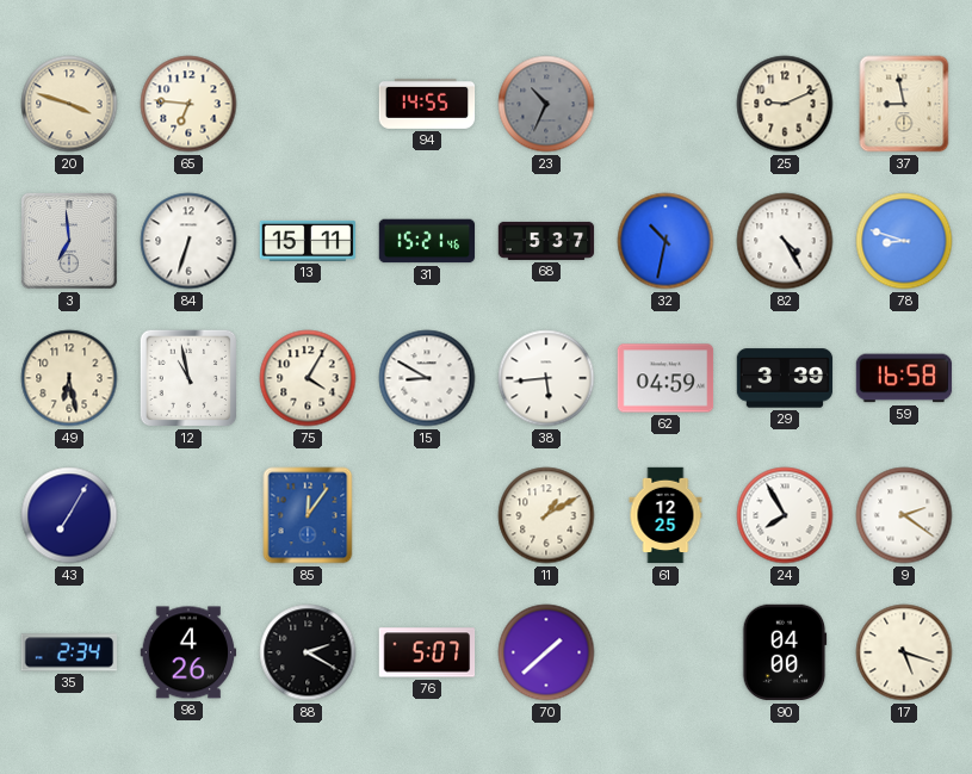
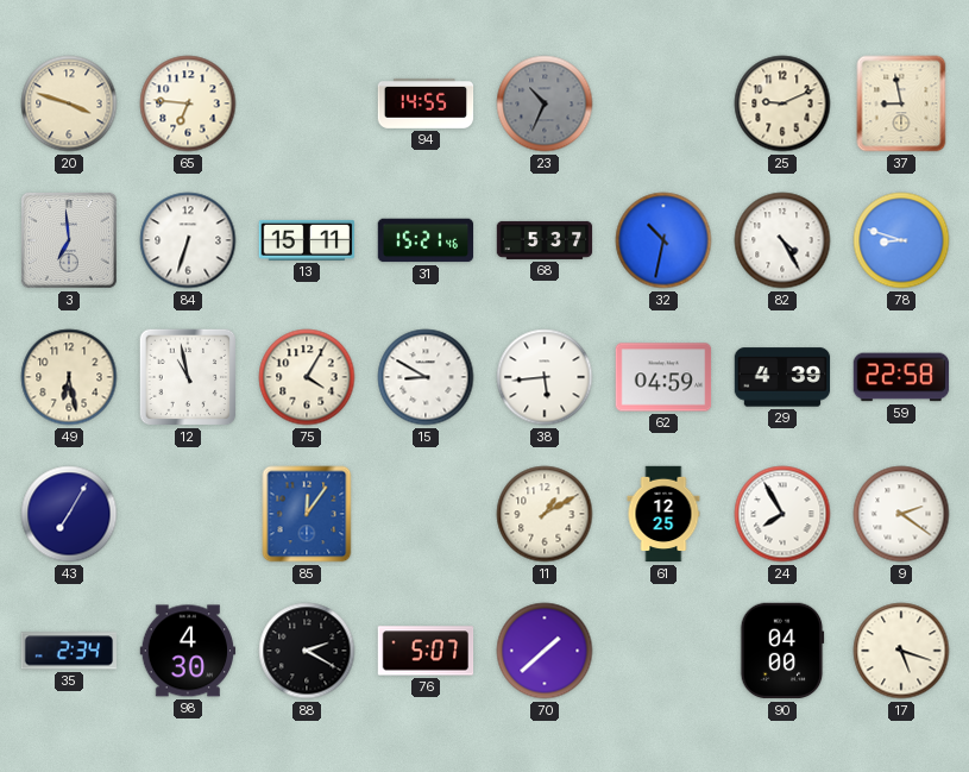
29: 3:39 -> 4:39
59: 16:58 -> 22:58
98: 4:26 -> 4:30
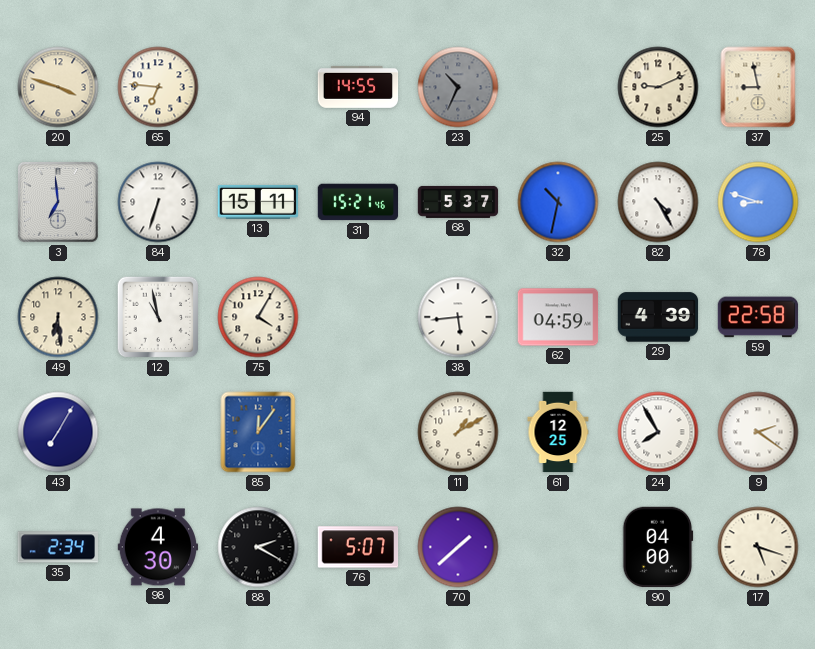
49: 6:28 -> 6:29
15: 8:50 -> none
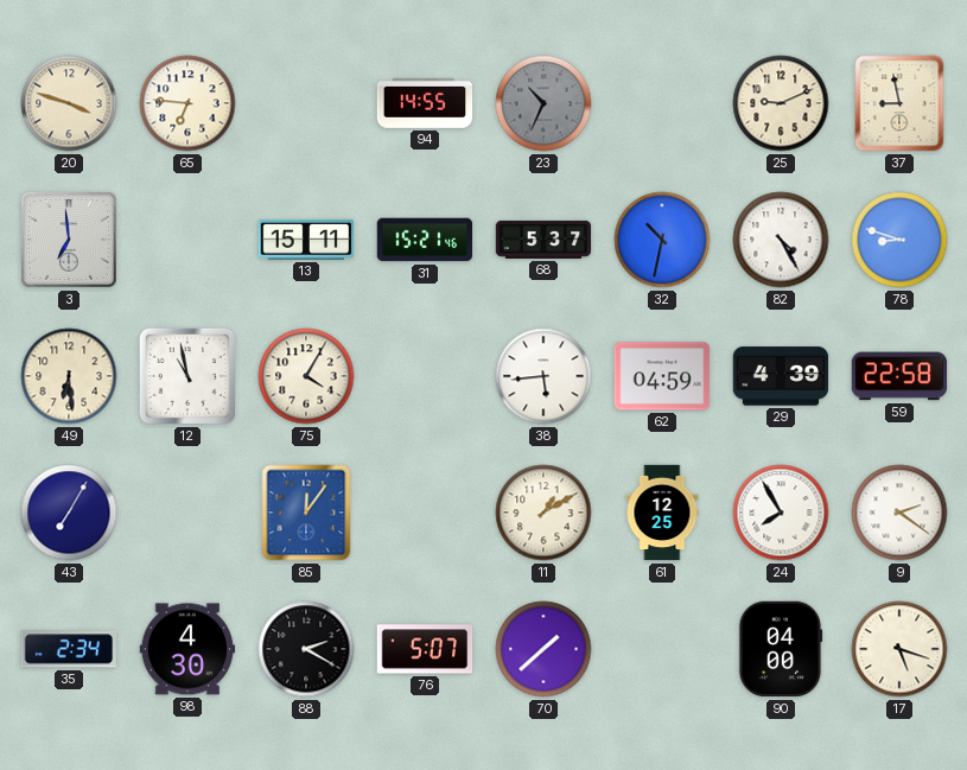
84: 6:33 -> none
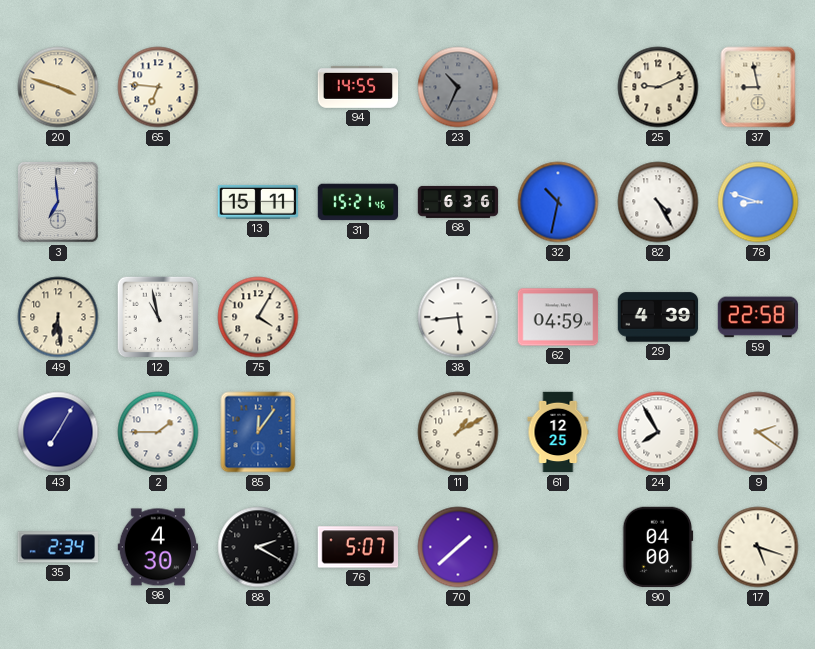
68: 5:37 -> 6:36
2: none -> 1:45
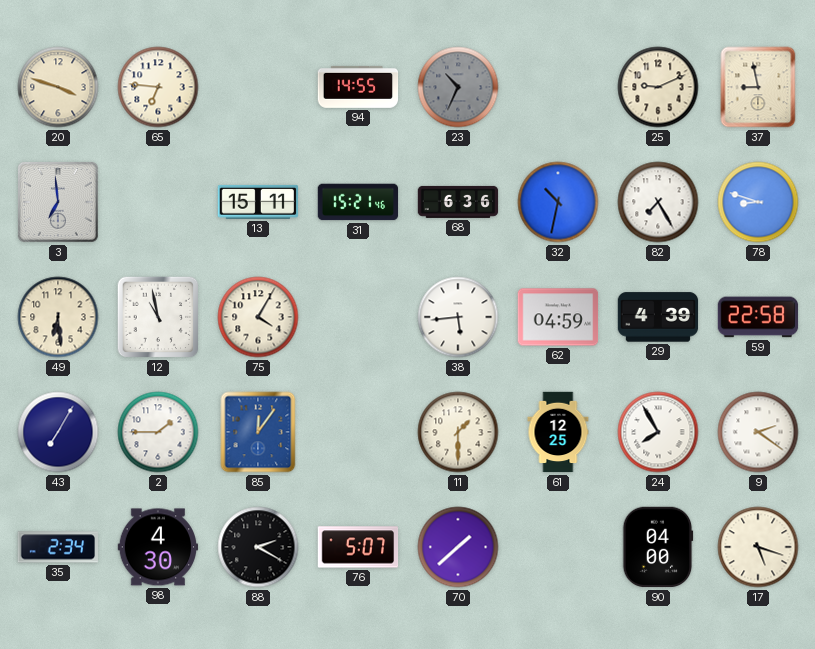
82: 4:25 -> 7:25
11: 1:10 -> 1:30
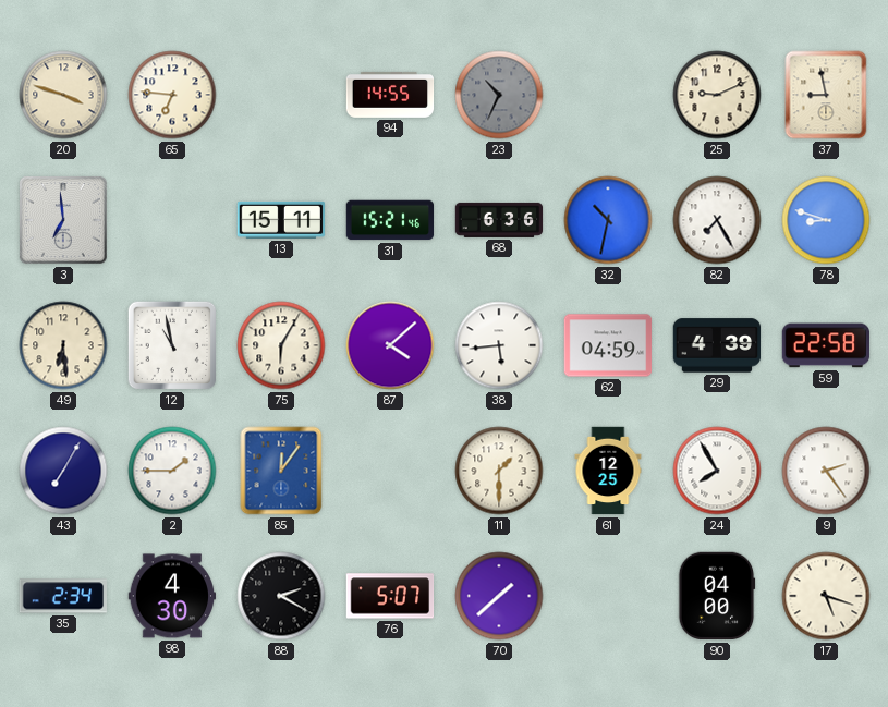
75: 4:05 -> 6:05
87: none -> 4:08
9: 2:21 -> 2:24
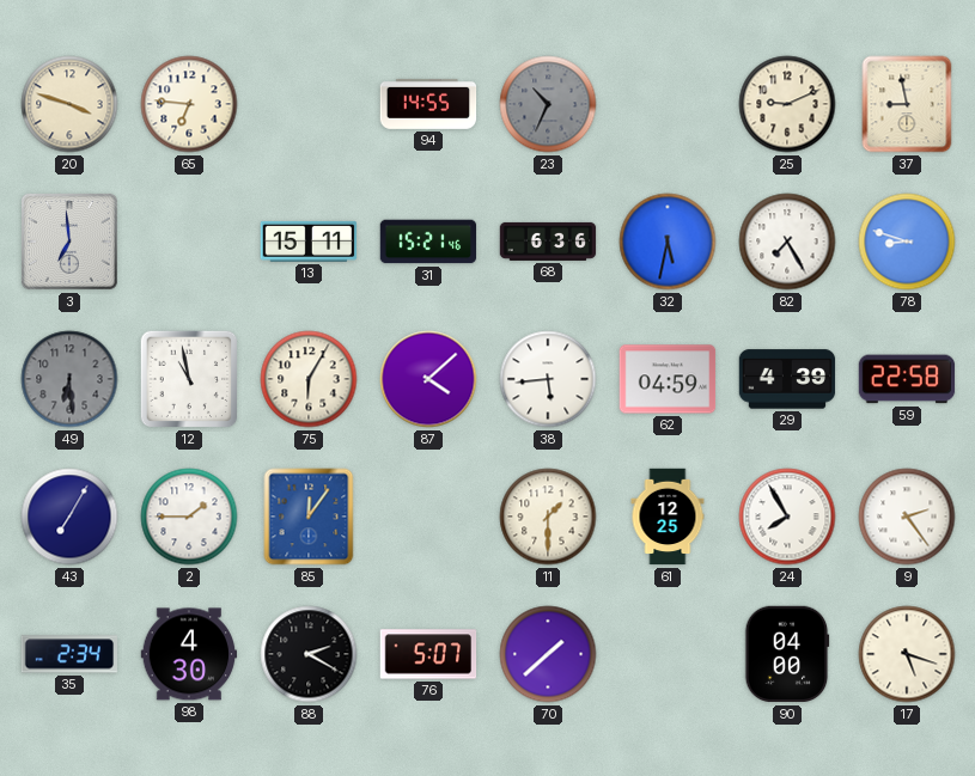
32: 10:32 -> 5:32
49 dial: cream -> grey
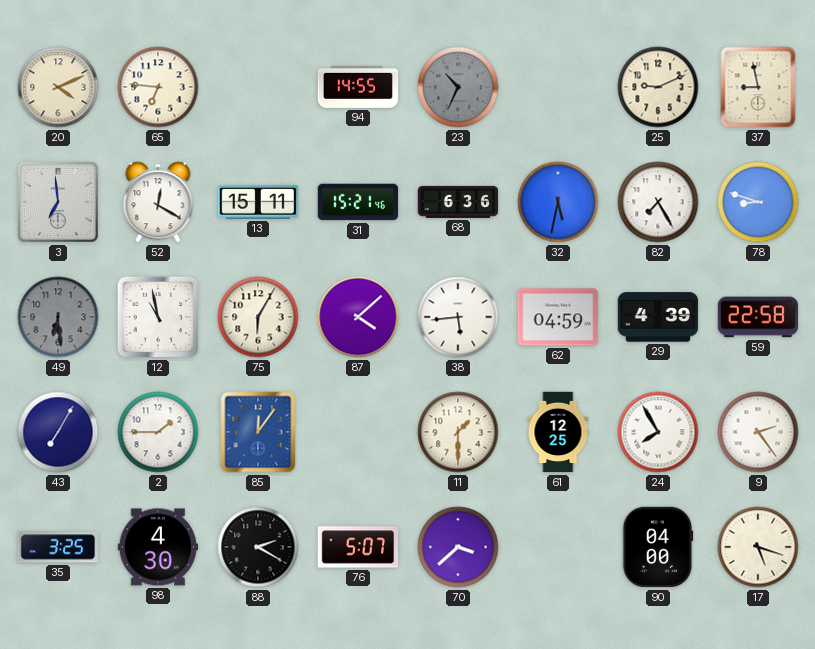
20: 3:48 -> 4:11
52: none -> 12:20
35: 2:34 -> 3:25
70: 1:38 -> 3:38
